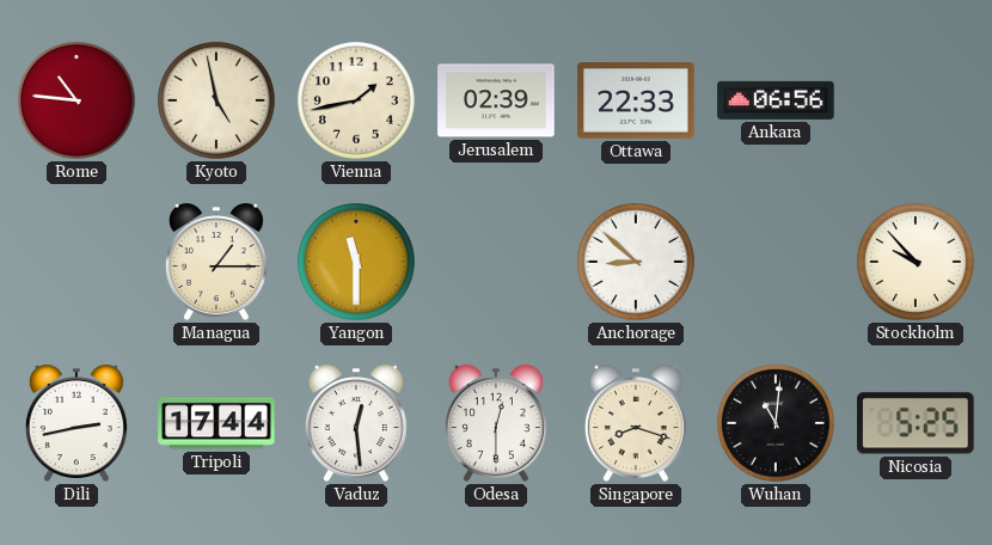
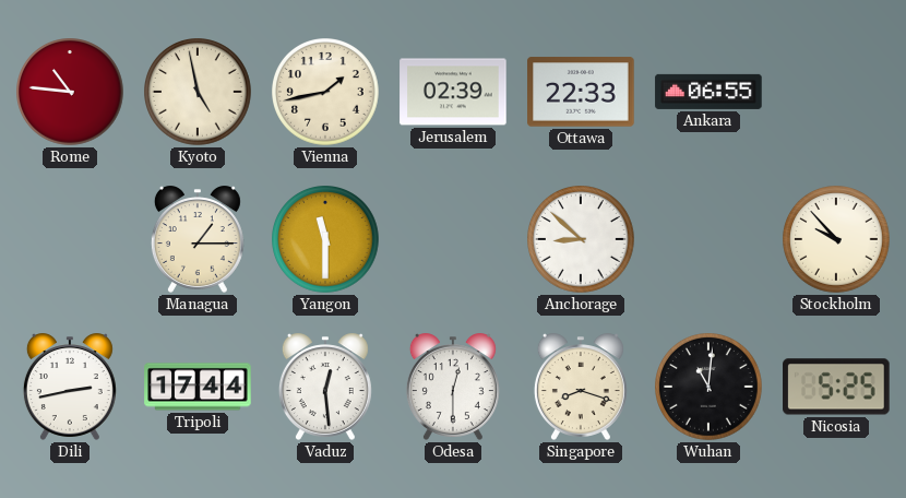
Ankara: 06:56 -> 06:55
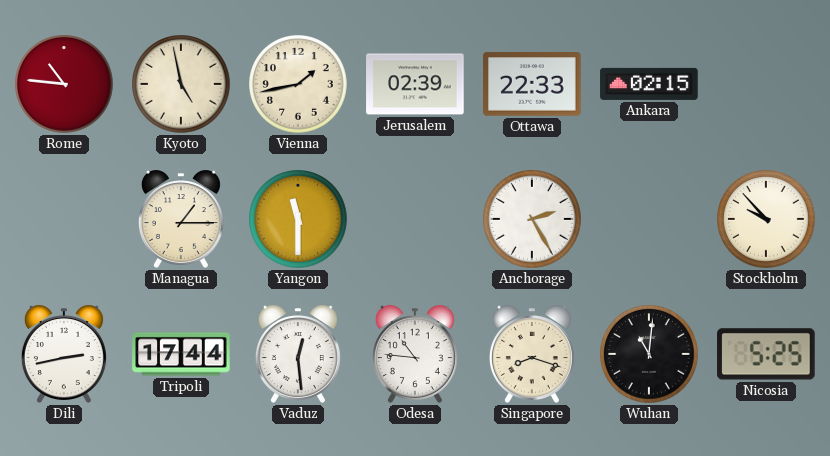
Ankara: 06:55 -> 02:15
Anchorage: 8:52 -> 2:25
Odesa: 12:30 -> 10:46
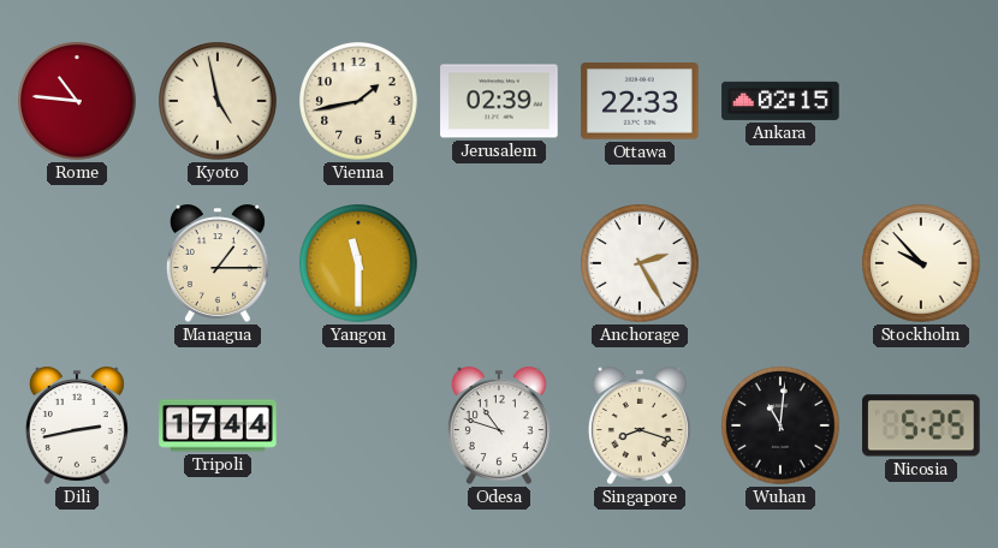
Vaduz: 12:29 -> none
Odesa: 10:46 -> 10:48
